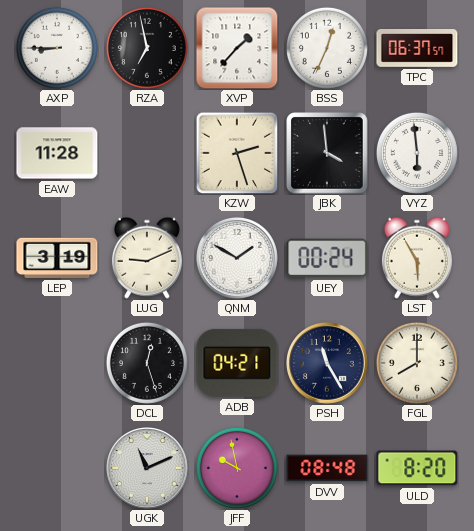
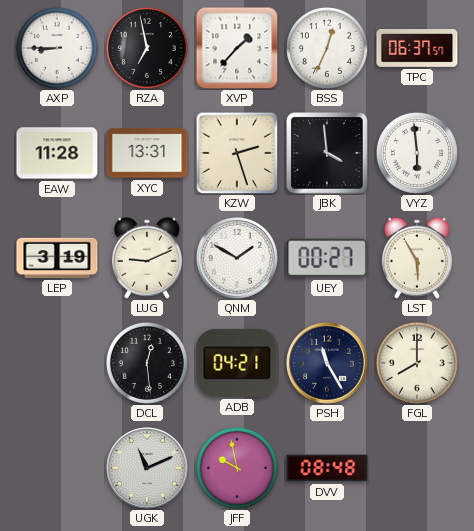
XYC: none -> 13:31
UEY: 00:24 -> 00:27
DCL: 12:27 -> 12:29
ULD: 8:20 -> none
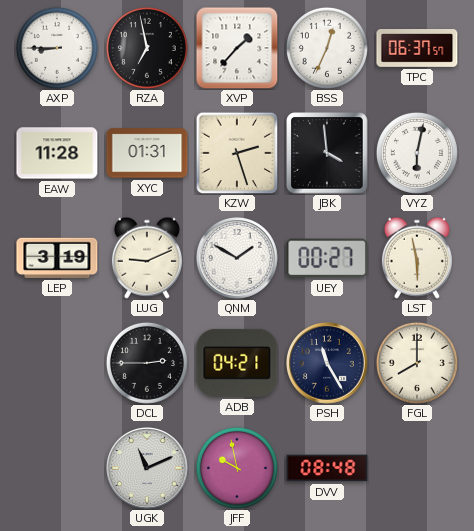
XYC: 13:31 -> 01:31
VYZ: 5:59 -> 6:02
LST: 5:55 -> 5:58
DCL: 12:29 -> 2:45
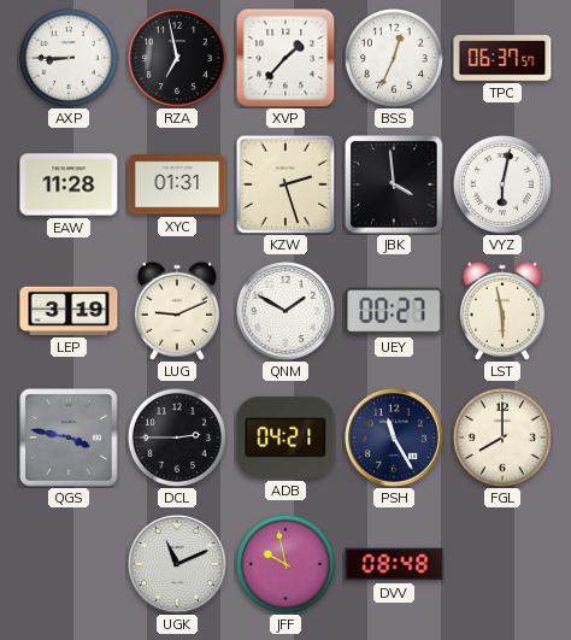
QGS: none -> 3:47
